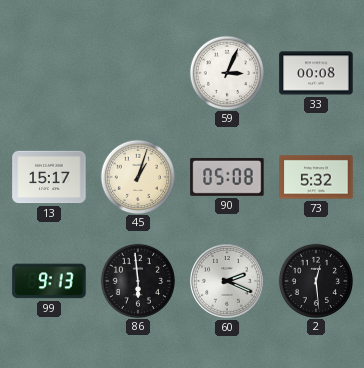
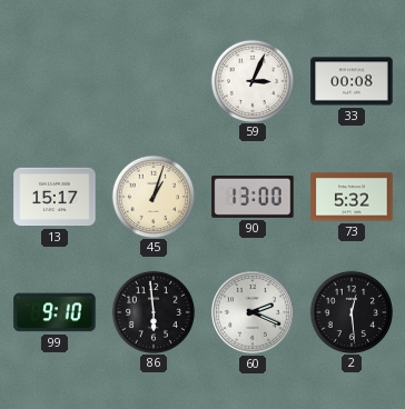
90: 05:08 -> 13:00
99: 9:13 -> 9:10
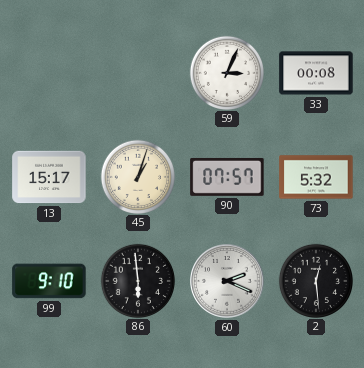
90: 13:00 -> 07:57
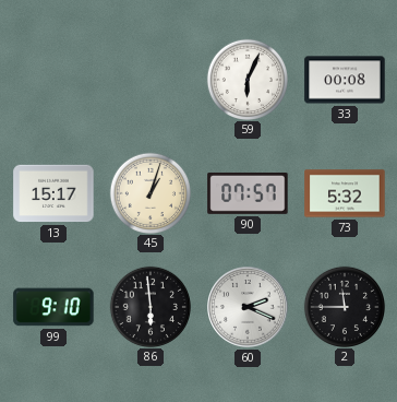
59: 3:04 -> 6:04
2: 12:29 -> 11:45
